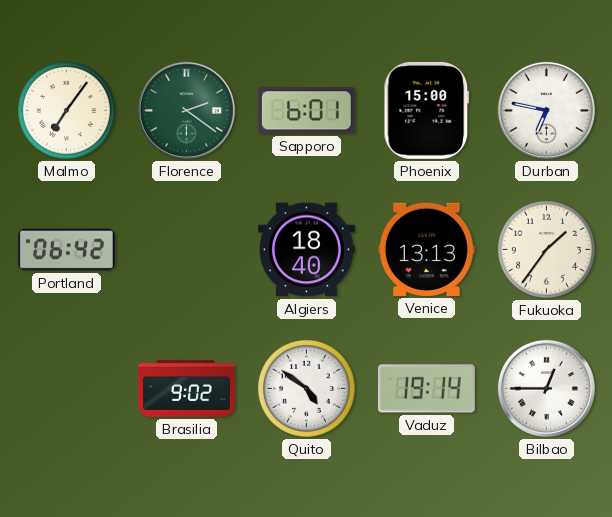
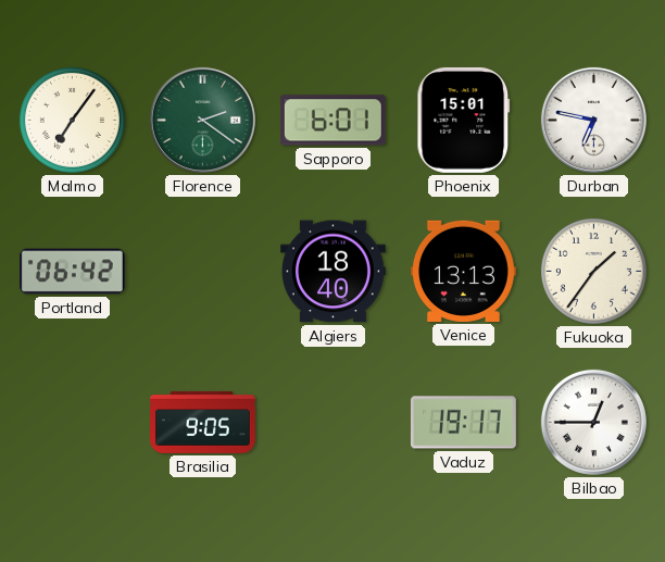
Phoenix: 15:00 -> 15:01
Brasilia: 9:02 -> 9:05
Quito: 4:51 -> none
Vaduz: 19:14 -> 19:17
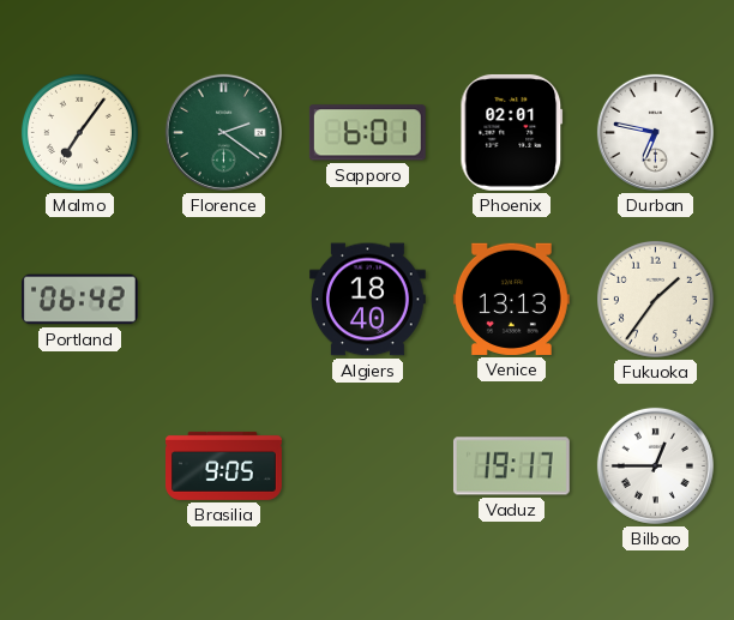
Phoenix: 15:01 -> 02:01
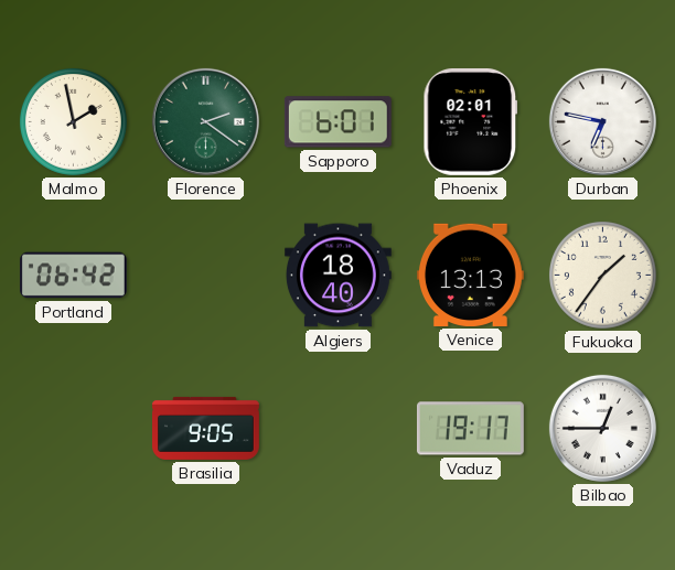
Malmo: 7:06 -> 1:58
